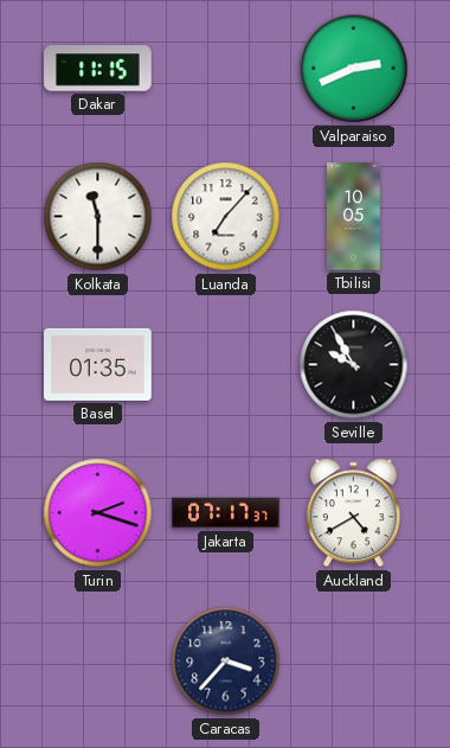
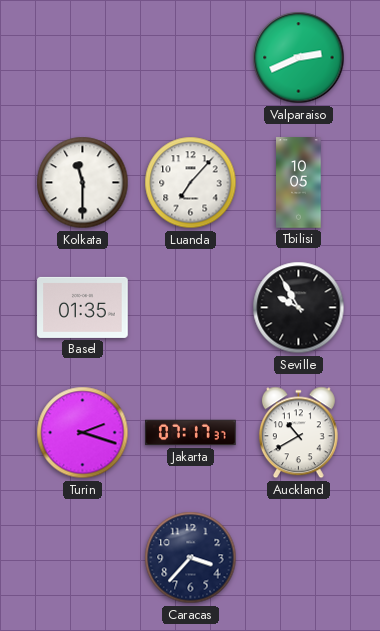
Dakar: 11:15 -> none
Auckland: 4:40 -> 10:40
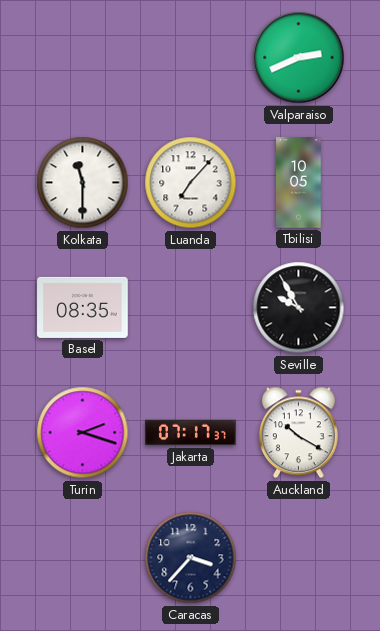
Basel: 01:35 -> 08:35
Auckland: 10:40 -> 10:20
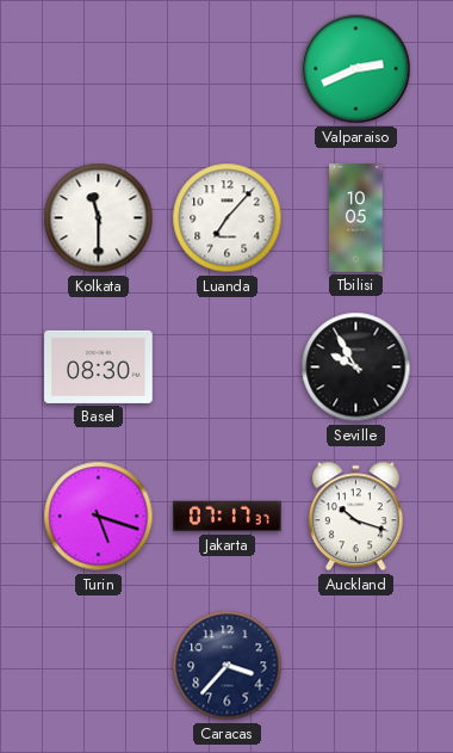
Basel: 08:35 -> 08:30
Turin: 2:18 -> 5:18
Auckland: 10:20 -> 10:18
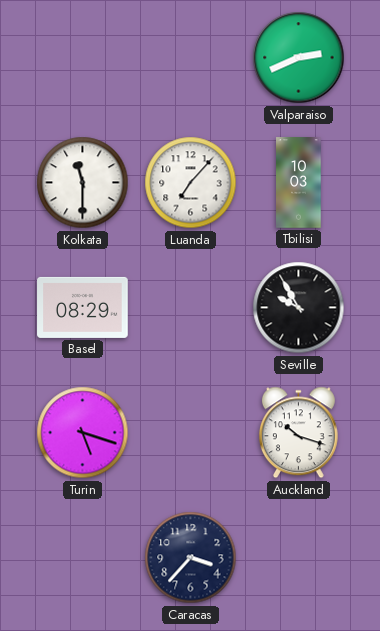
Tbilisi: 10:05 -> 10:03
Basel: 08:30 -> 08:29
Jakarta: 07:17 -> none
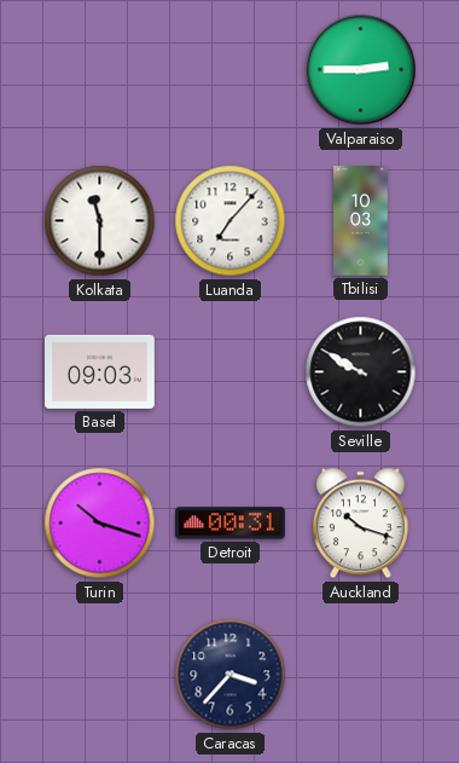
Valparaiso: 2:41 -> 2:45
Basel: 08:29 -> 09:03
Seville: 9:55 -> 9:50
Turin: 5:18 -> 10:18
Detroit: none -> 00:31
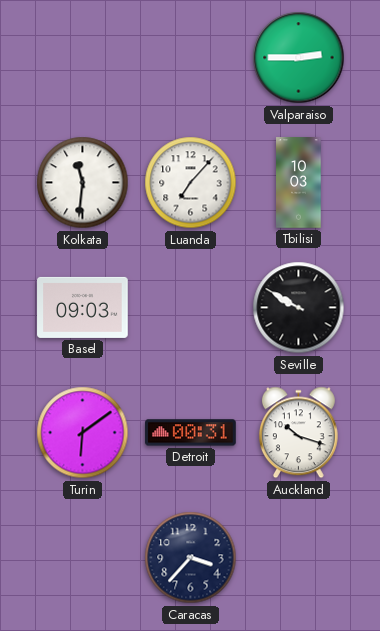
Kolkata: 11:30 -> 11:31
Turin: 10:18 -> 6:09
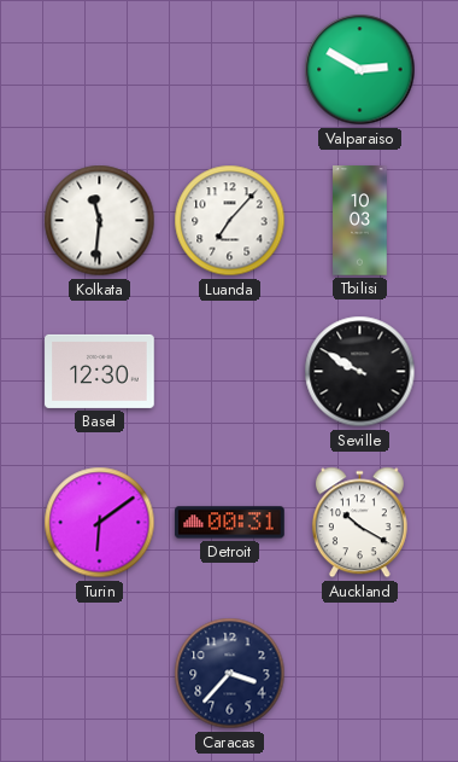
Valparaiso: 2:45 -> 2:50
Basel: 09:03 -> 12:30
Auckland: 10:18 -> 10:20
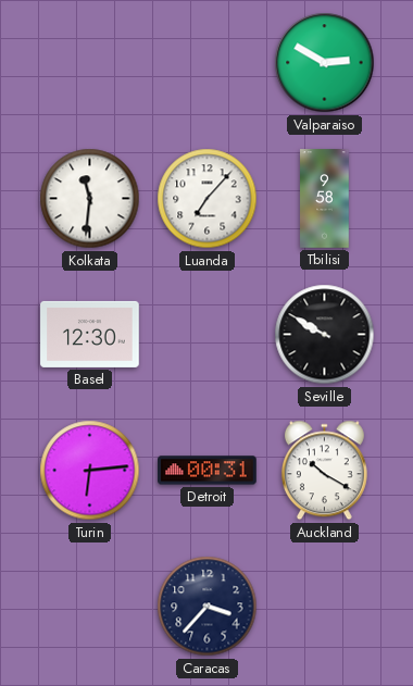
Tbilisi: 10:03 -> 9:58
Turin: 6:09 -> 6:14
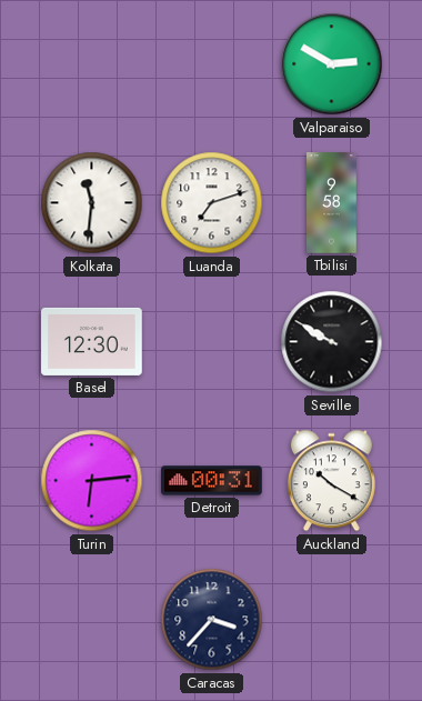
Luanda: 7:07 -> 7:12
